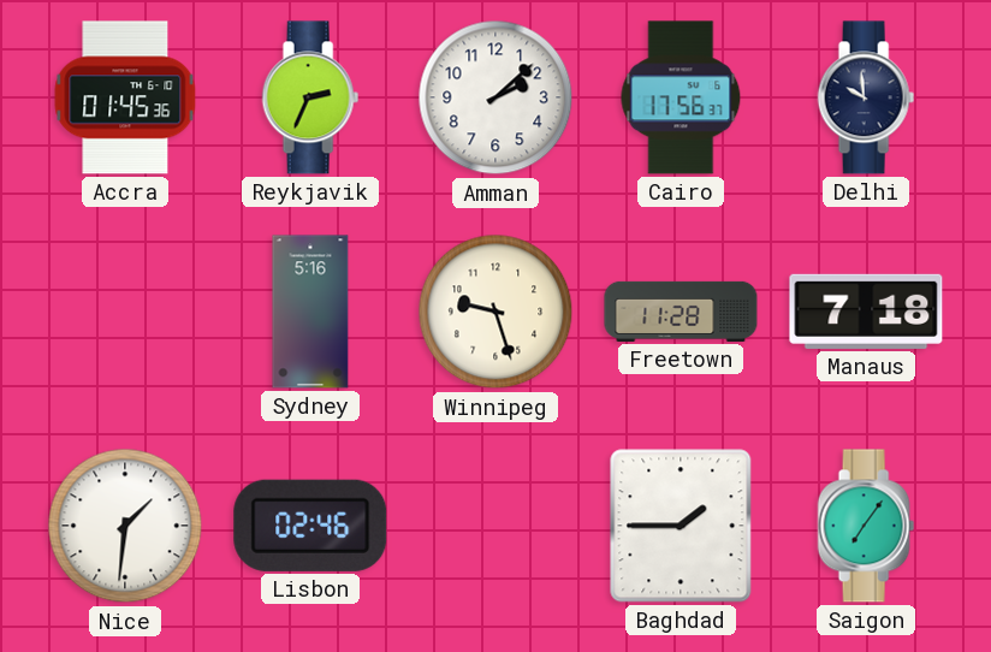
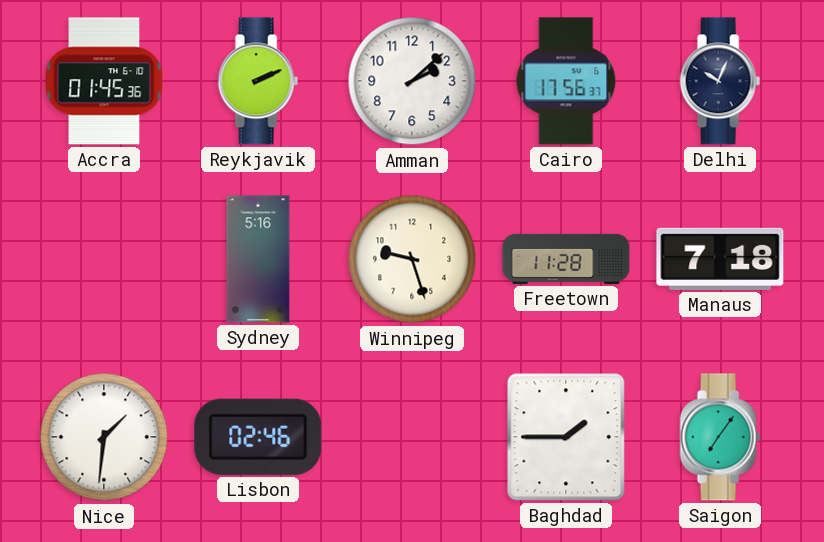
Reykjavik: 2:34 -> 2:11
Delhi: 9:59 -> 10:04
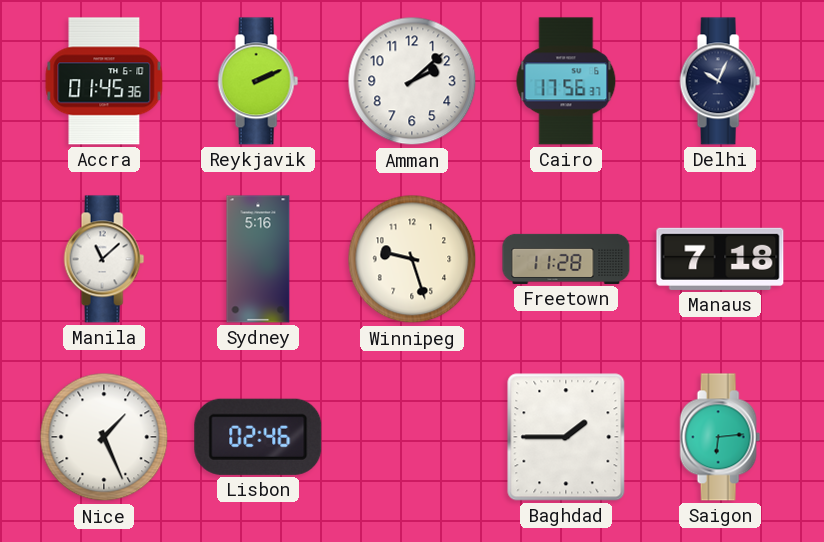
Manila: none -> 11:08
Nice: 1:31 -> 1:26
Saigon: 7:06 -> 6:14
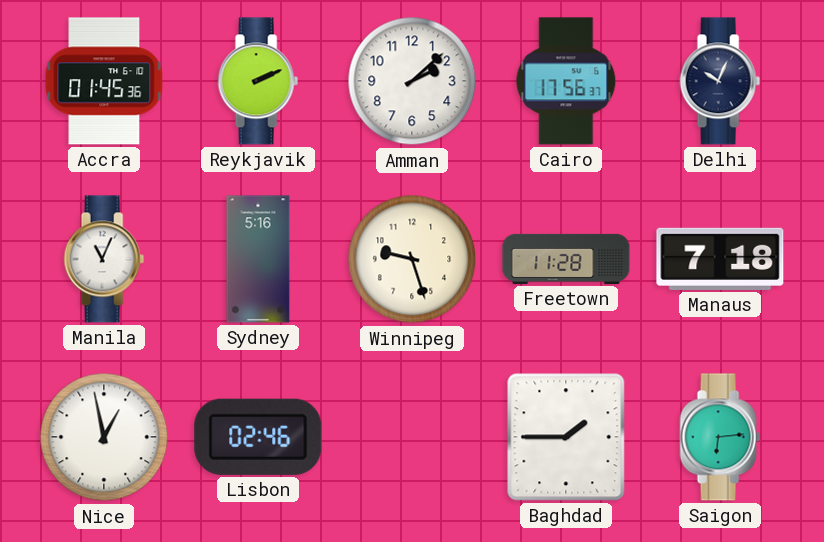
Manila: 11:08 -> 11:04
Nice: 1:26 -> 12:58
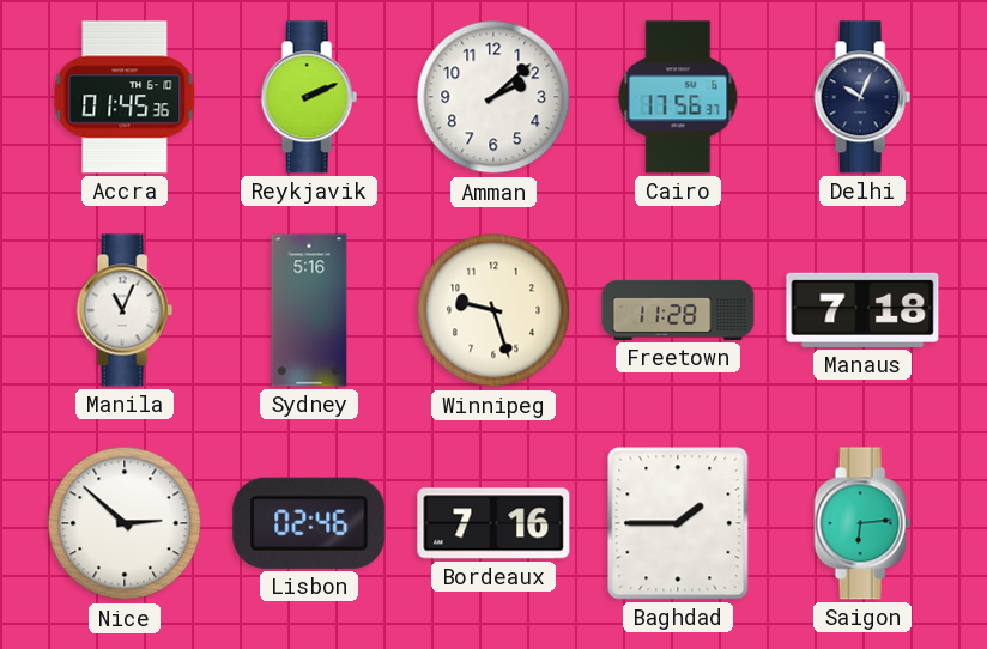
Nice: 12:58 -> 2:52
Bordeaux: none -> 7:16
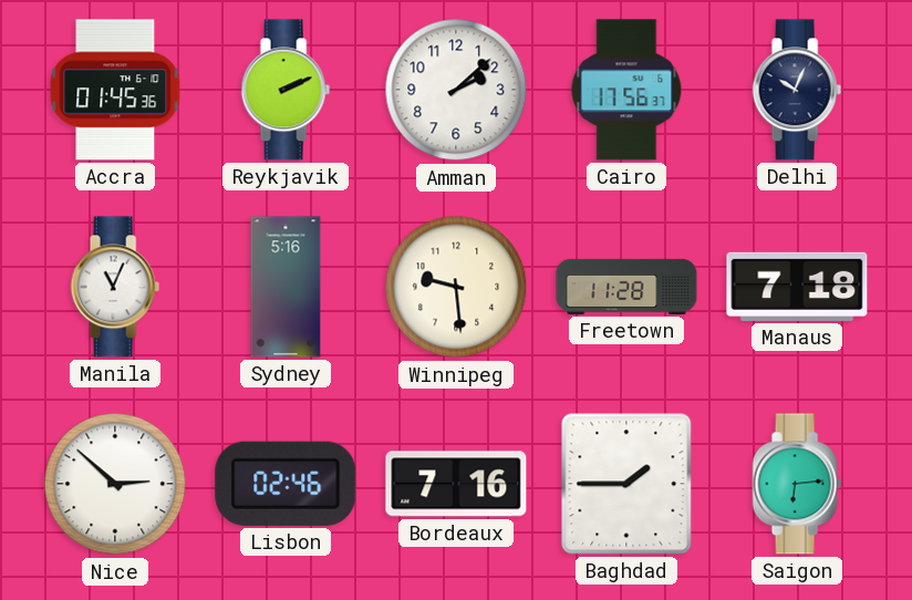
Winnipeg: 9:27 -> 9:29
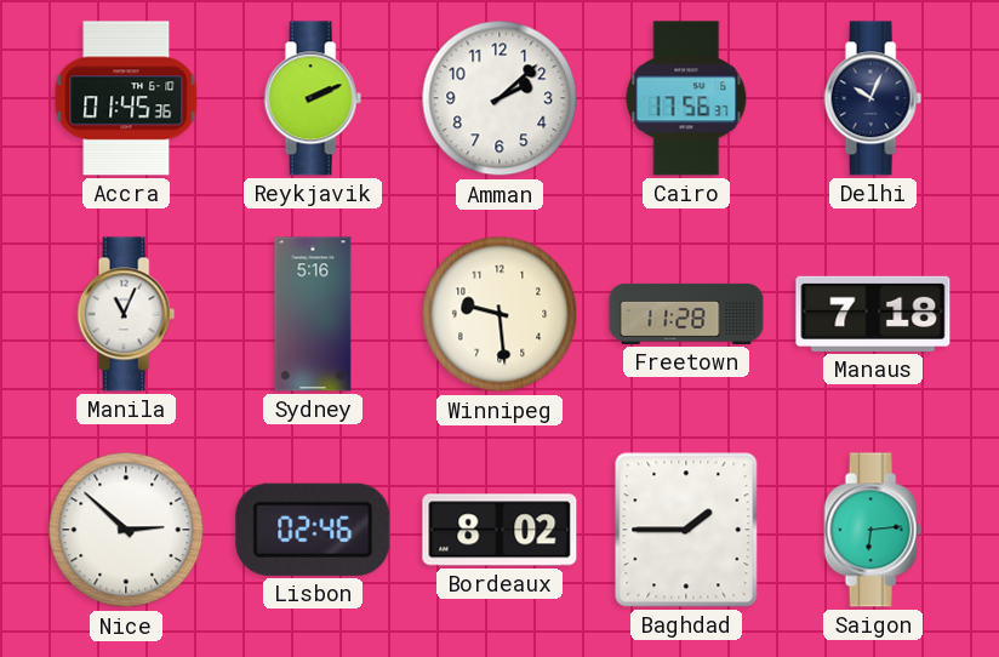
Bordeaux: 7:16 -> 8:02
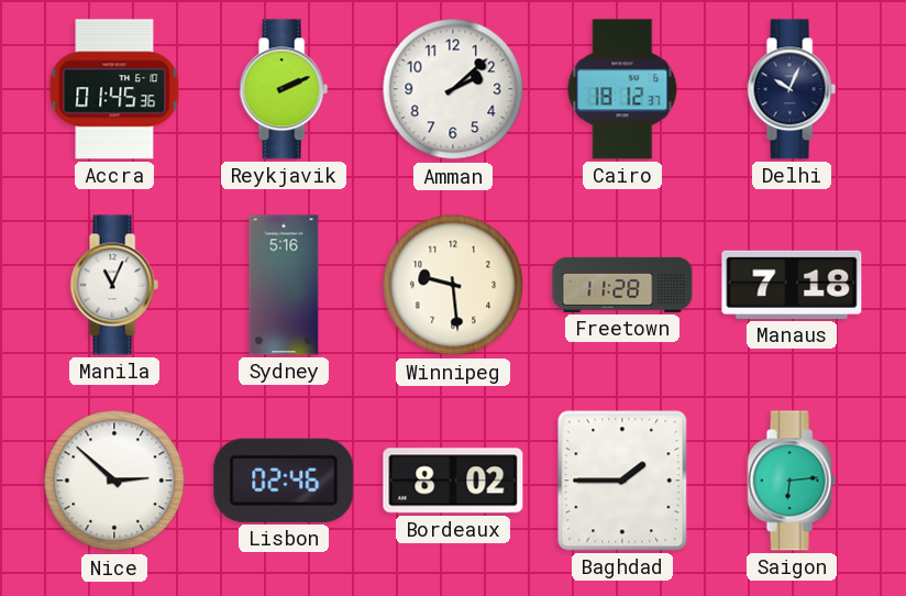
Cairo: 17:56 -> 18:12
